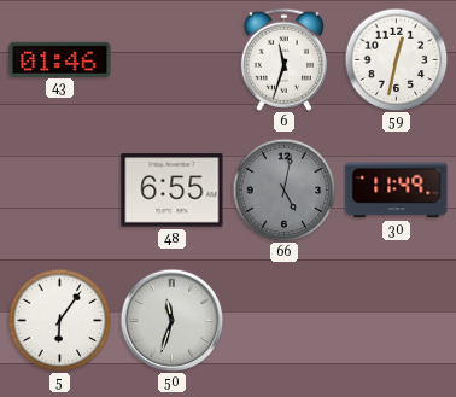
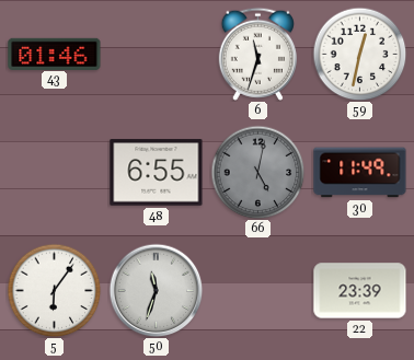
22: none -> 23:39
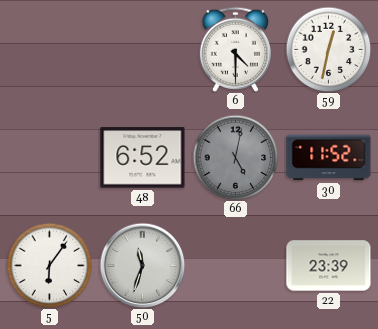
43: 01:46 -> none
6: 11:33 -> 4:30
48: 6:55 -> 6:52
30: 11:49 -> 11:52
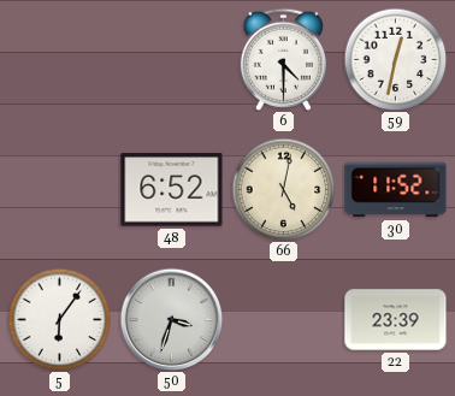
66 dial: grey -> cream
50: 11:33 -> 3:33
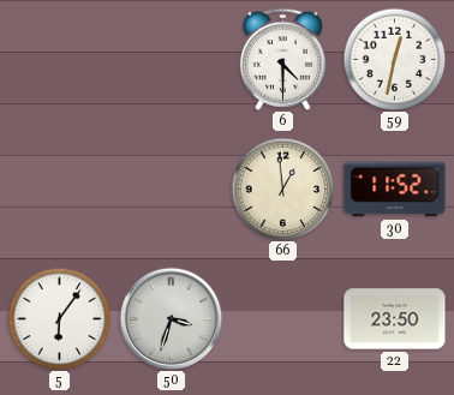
48: 6:52 -> none
66: 5:02 -> 12:59
22: 23:39 -> 23:50
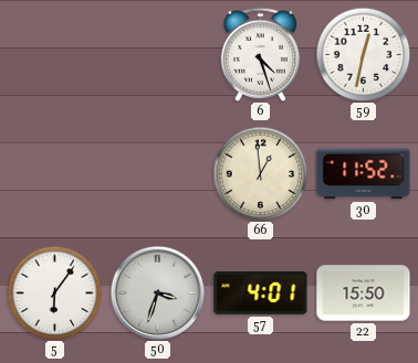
6: 4:30 -> 4:27
57: none -> 4:01
22: 23:50 -> 15:50
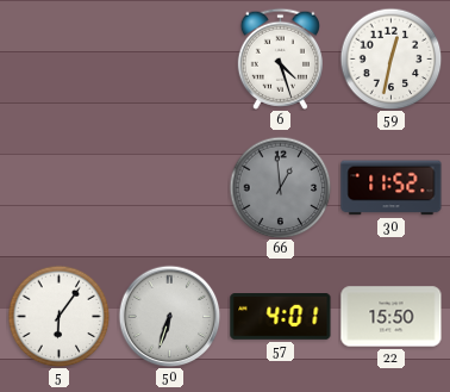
66 dial: cream -> grey
50: 3:33 -> 6:33
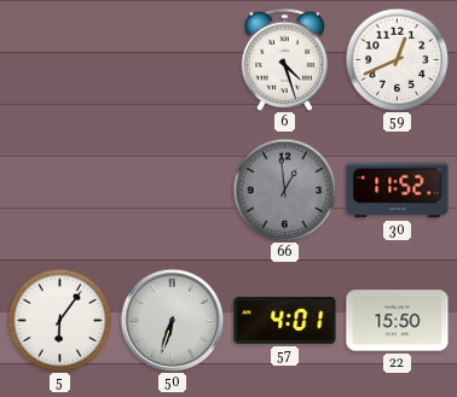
59: 12:32 -> 12:41
